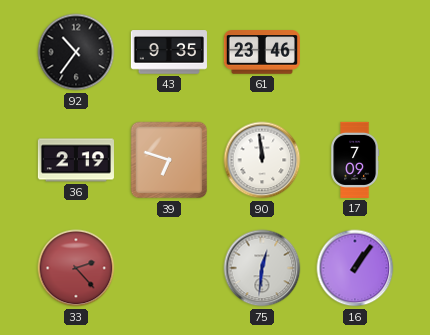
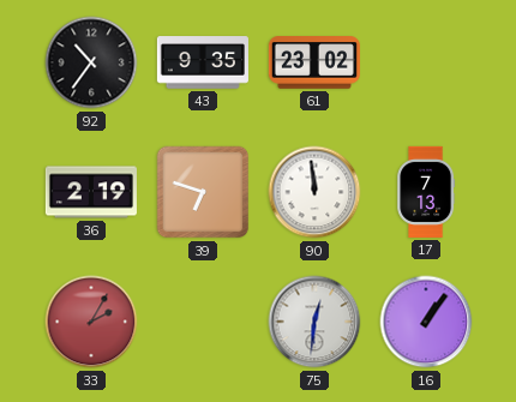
61: 23:46 -> 23:02
17: 7:09 -> 7:13
33: 2:23 -> 2:05
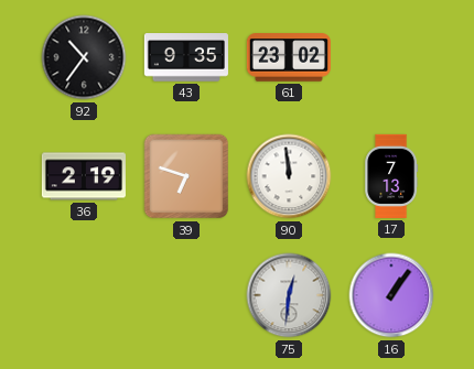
33: 2:05 -> none
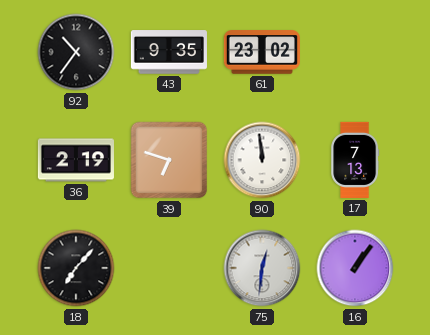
18: none -> 7:07
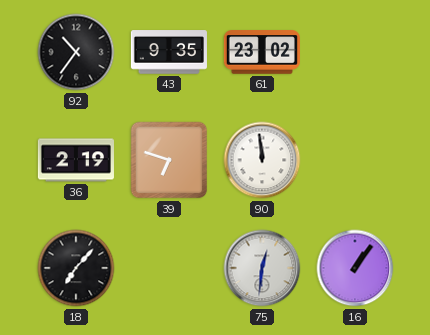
17: 7:13 -> none
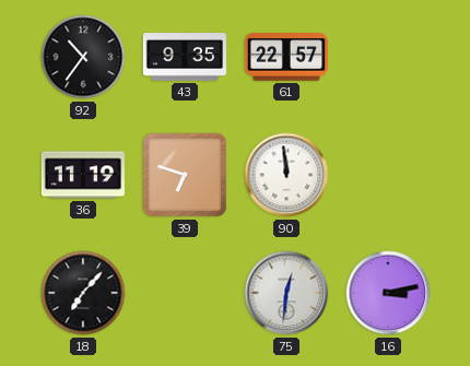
61: 23:02 -> 22:57
36: 2:19 -> 11:19
16: 1:06 -> 3:13
